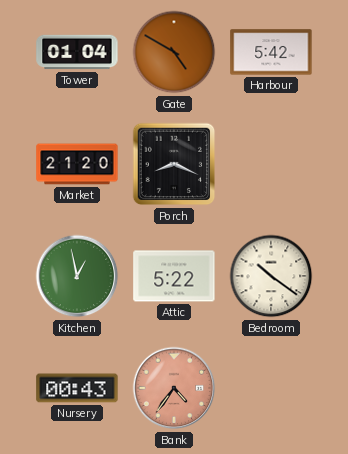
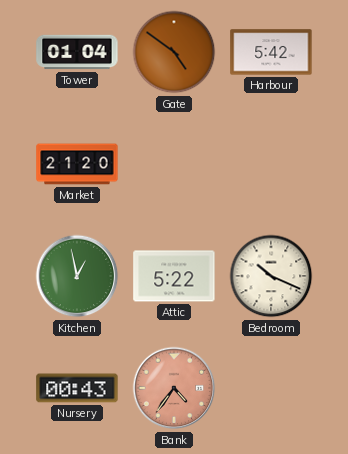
Gate: 4:50 -> 4:51
Porch: 8:19 -> none
Bedroom: 10:21 -> 10:19
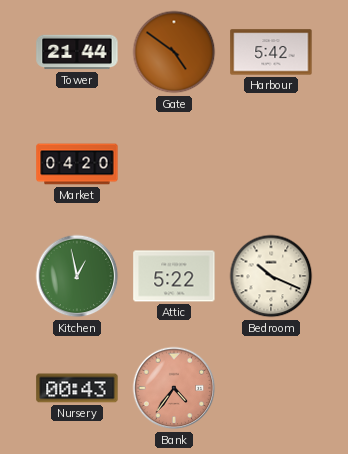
Tower: 01:04 -> 21:44
Market: 21:20 -> 04:20
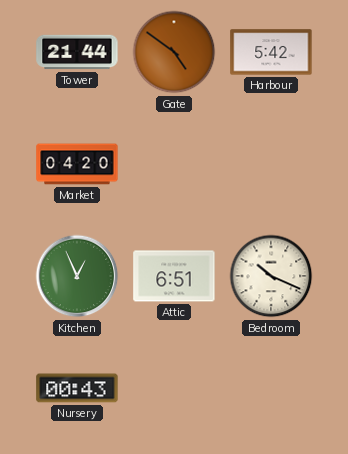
Kitchen: 12:58 -> 12:56
Attic: 5:22 -> 6:51
Bank: 4:36 -> none
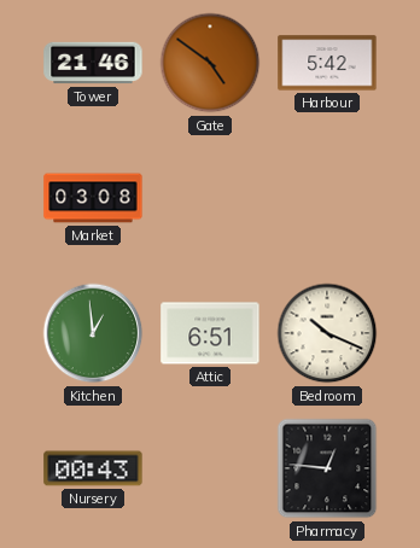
Tower: 21:44 -> 21:46
Market: 04:20 -> 03:08
Kitchen: 12:56 -> 12:59
Pharmacy: none -> 12:46
